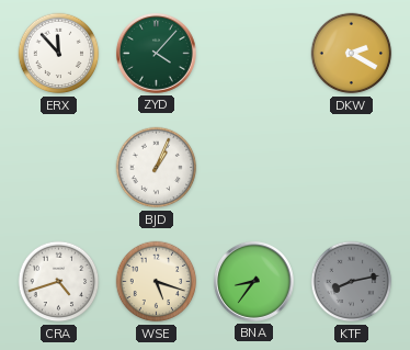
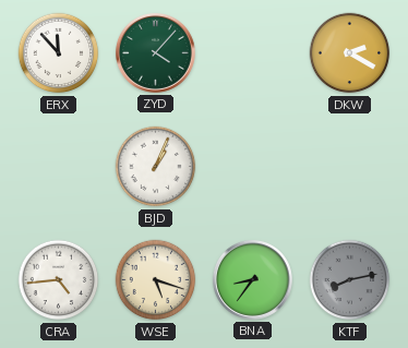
CRA: 4:42 -> 4:44
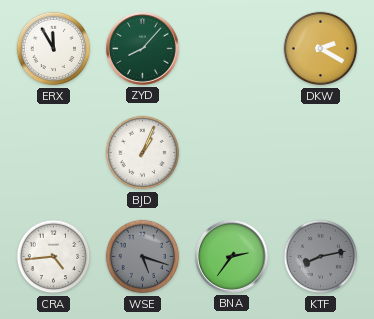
ERX: 11:53 -> 11:55
ZYD: 4:07 -> 8:07
WSE dial: cream -> grey
BNA: 8:36 -> 2:36
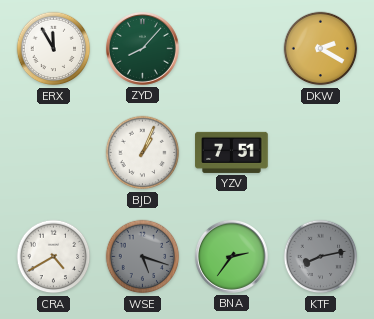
YZV: none -> 7:51
CRA: 4:44 -> 4:40
